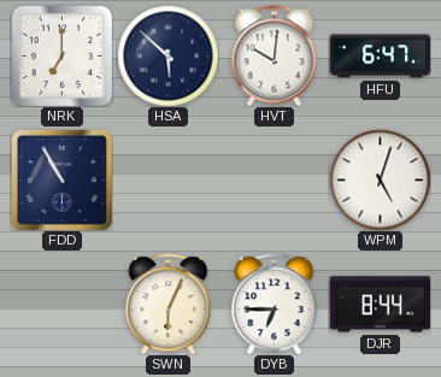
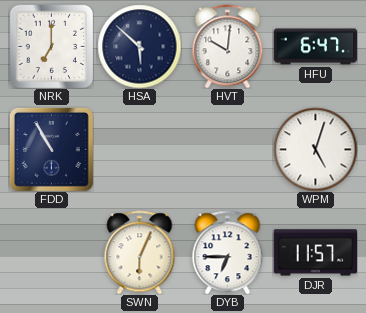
DJR: 8:44 -> 11:57
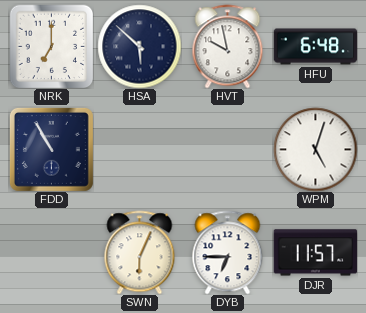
HVT: 10:01 -> 9:58
HFU: 6:47 -> 6:48
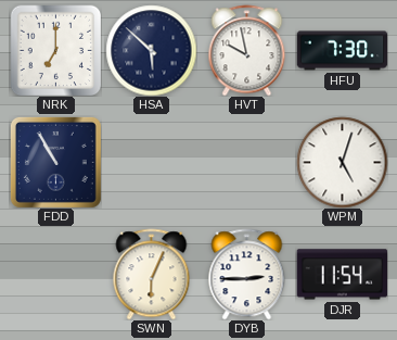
HFU: 6:48 -> 7:30
DYB: 6:45 -> 2:45
DJR: 11:57 -> 11:54
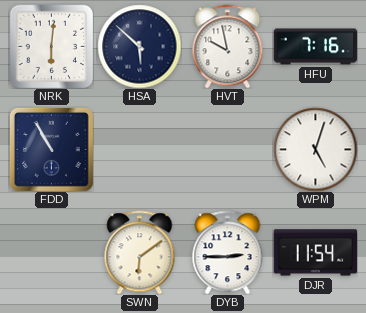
NRK: 7:00 -> 6:01
HFU: 7:30 -> 7:16
SWN: 6:04 -> 6:09
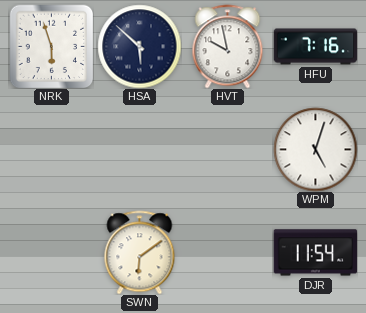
NRK: 6:01 -> 5:57
FDD: 10:55 -> none
DYB: 2:45 -> none
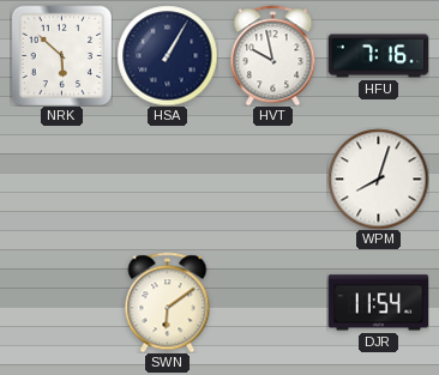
NRK: 5:57 -> 5:52
HSA: 5:52 -> 1:05
WPM: 5:03 -> 8:03
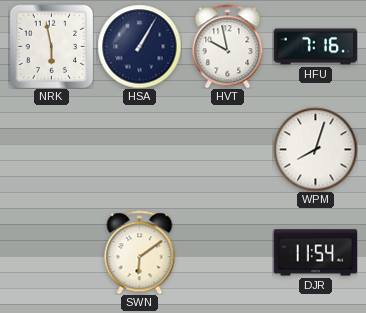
NRK: 5:52 -> 5:58
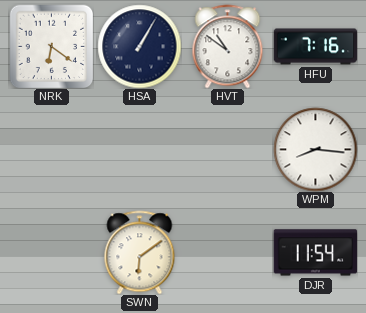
NRK: 5:58 -> 6:21
HVT: 9:58 -> 10:51
WPM: 8:03 -> 8:16
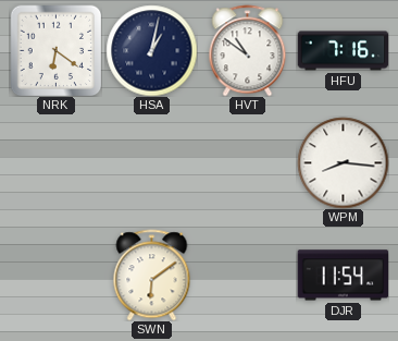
HSA: 1:05 -> 1:02
